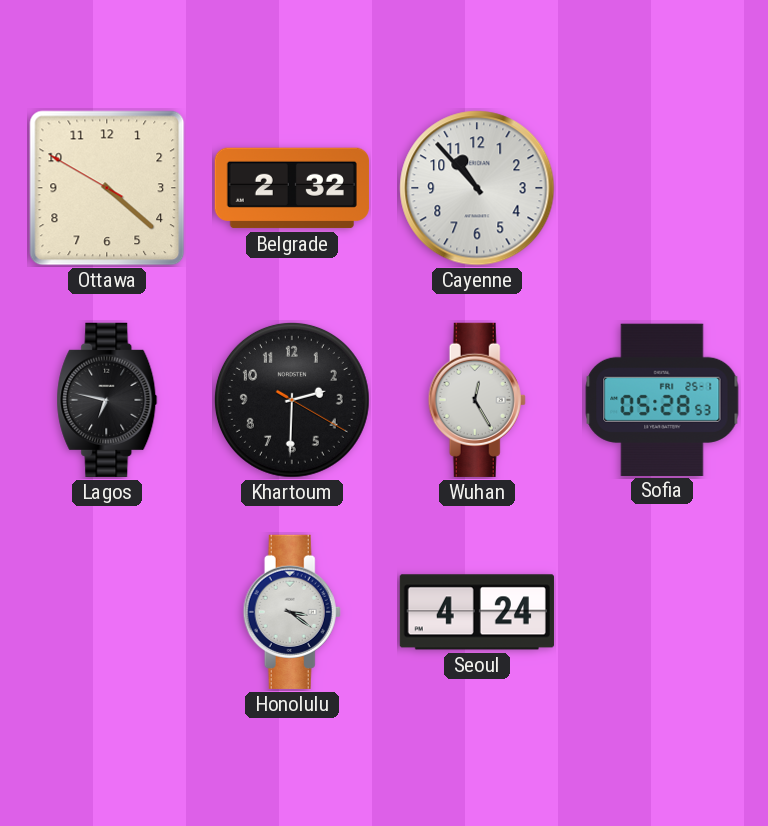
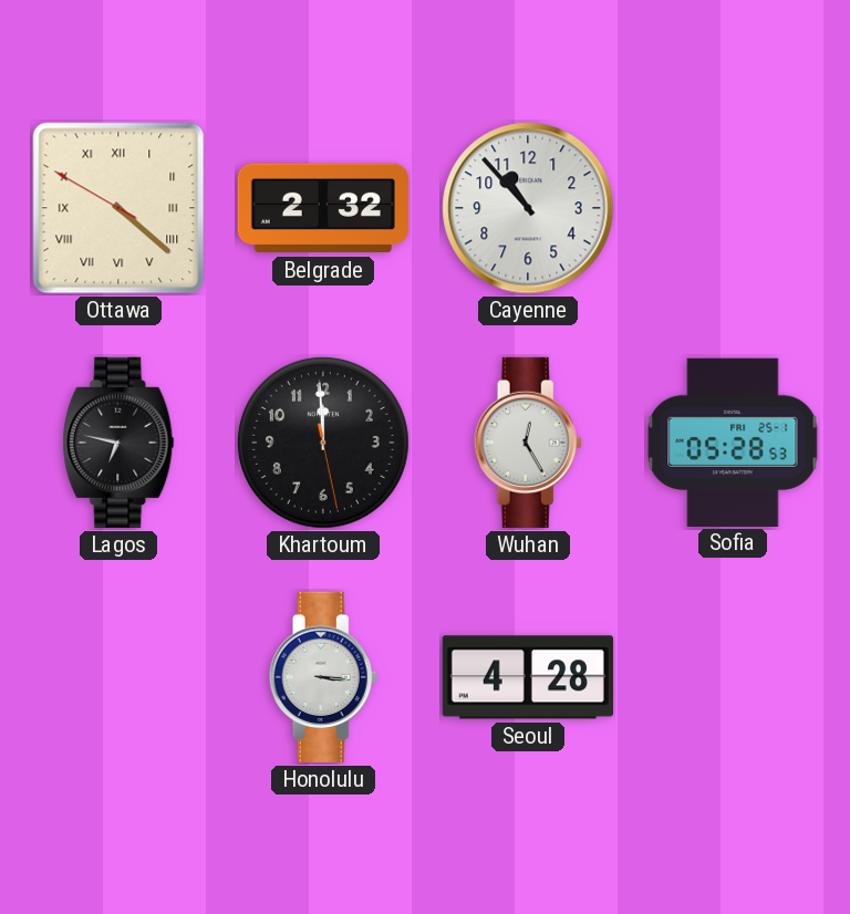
Ottawa numerals: Arabic -> Roman
Khartoum: 2:30 -> 11:59
Honolulu: 3:21 -> 3:16
Seoul: 4:24 -> 4:28
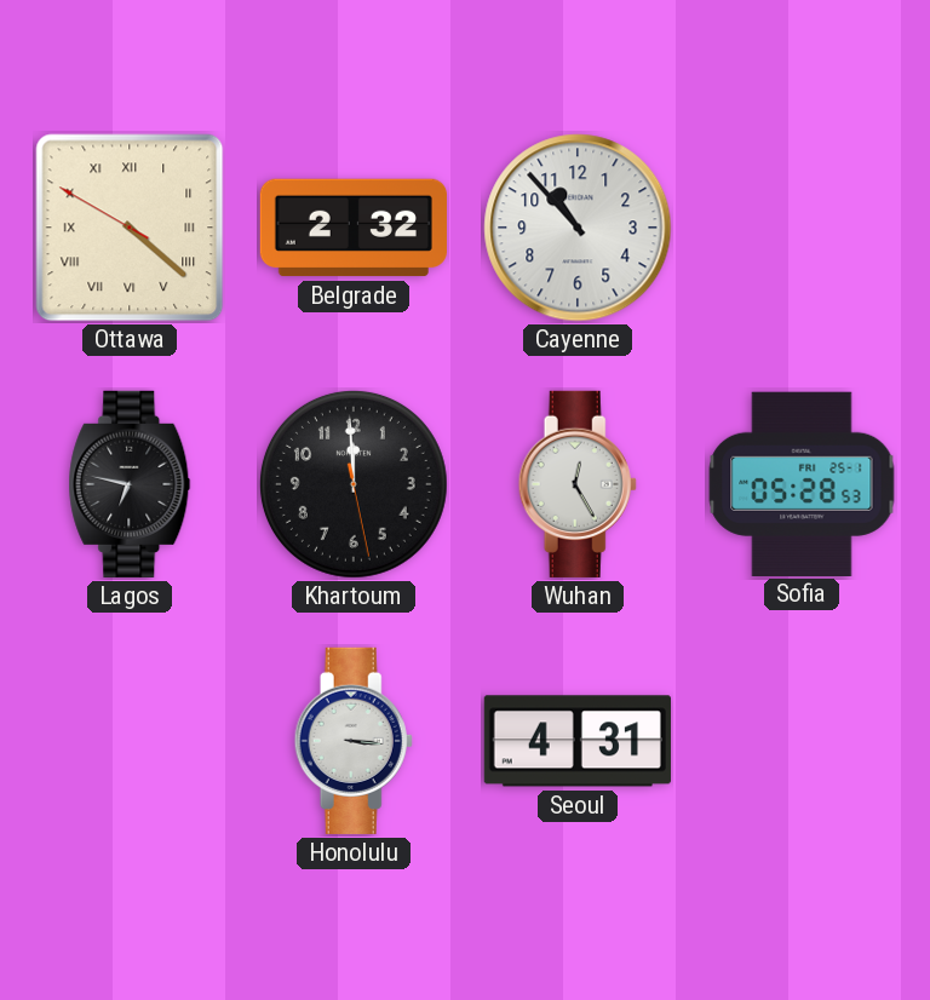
Seoul: 4:28 -> 4:31
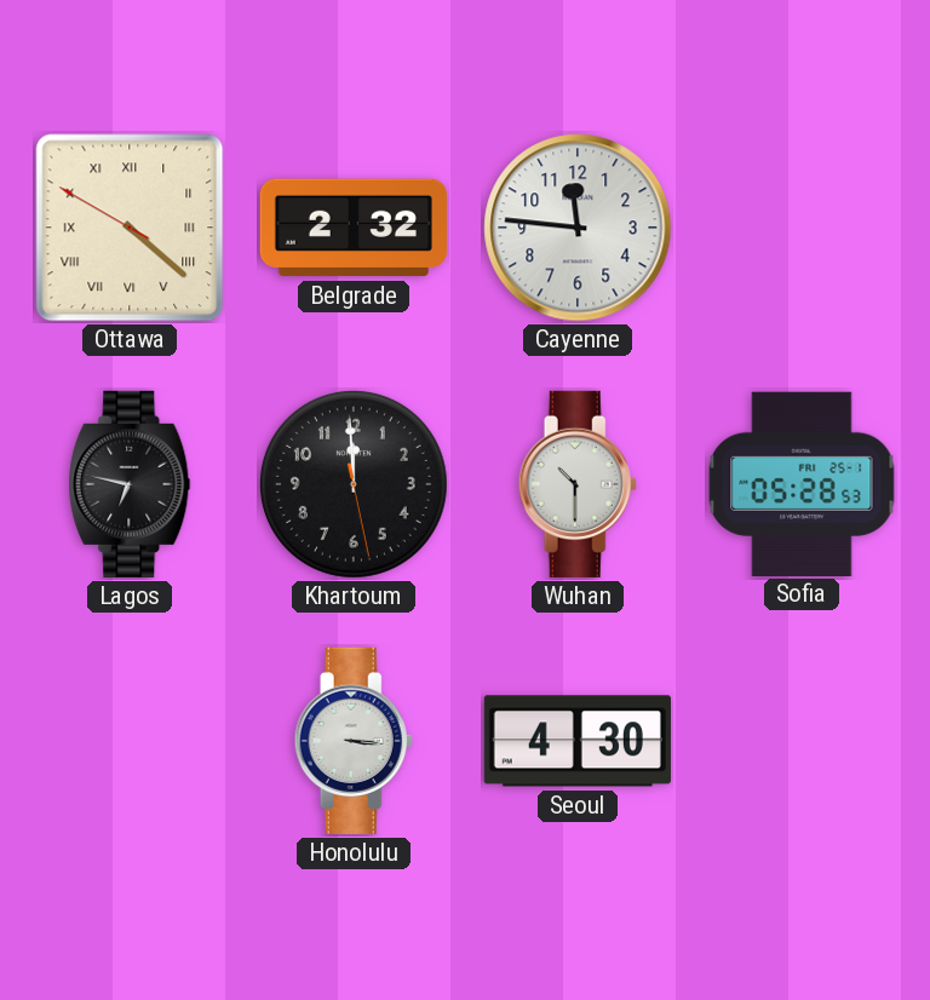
Cayenne: 10:53 -> 11:46
Wuhan: 12:25 -> 10:30
Seoul: 4:31 -> 4:30
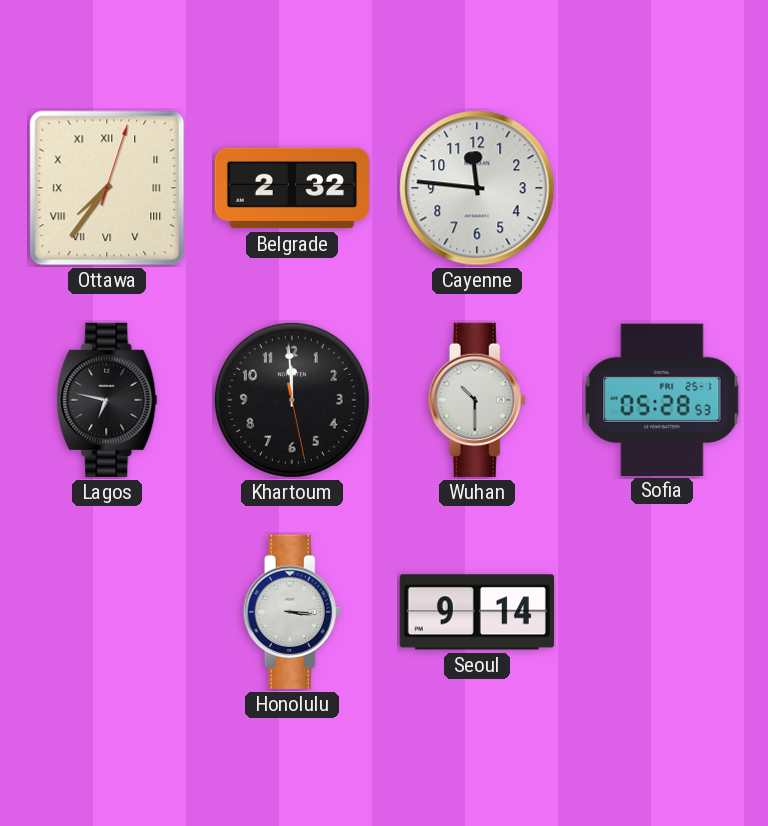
Ottawa: 4:21 -> 7:36
Seoul: 4:30 -> 9:14
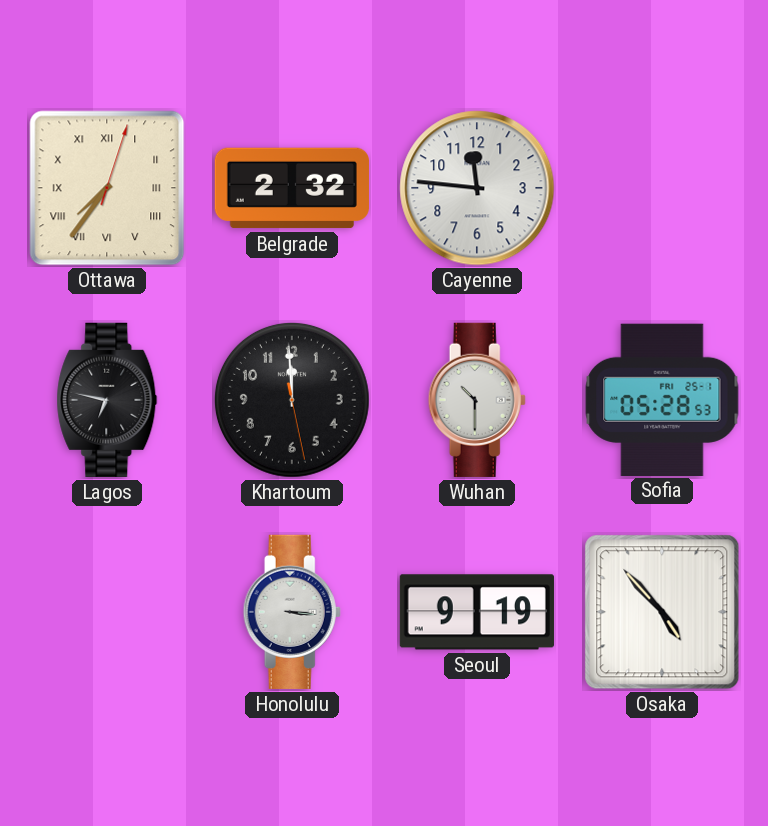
Seoul: 9:14 -> 9:19
Osaka: none -> 4:53
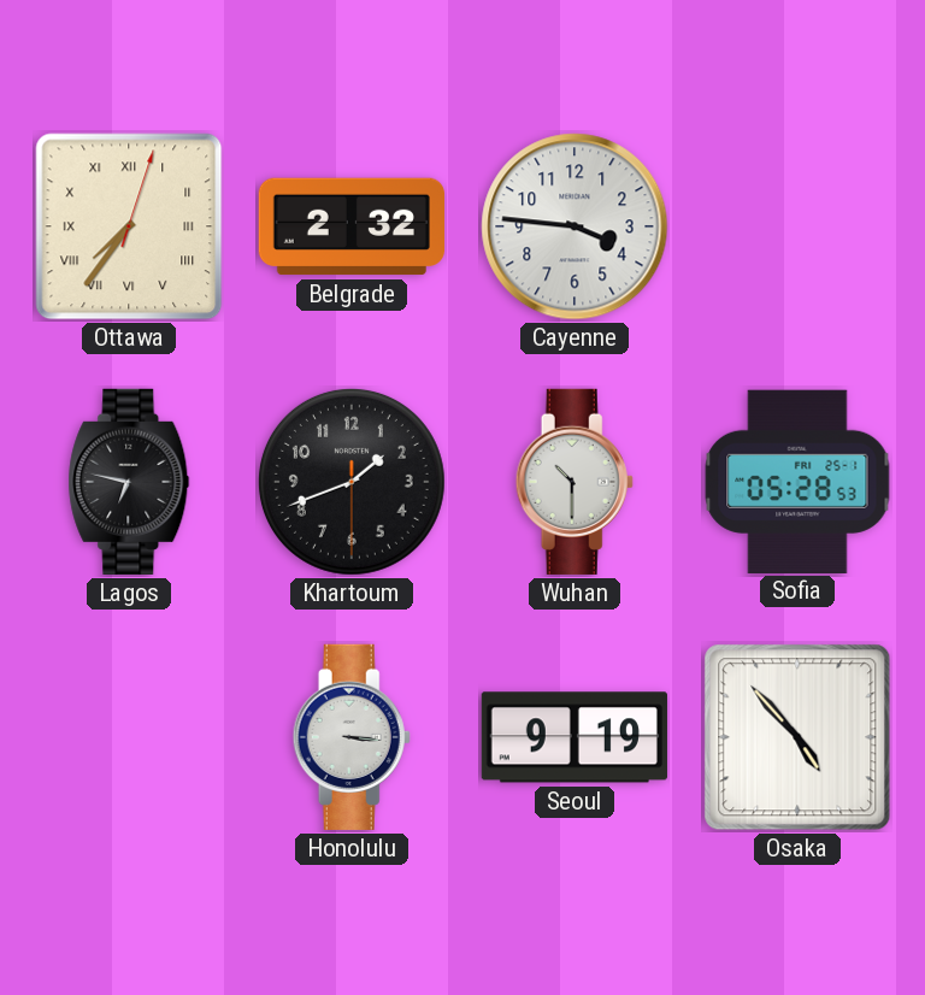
Cayenne: 11:46 -> 3:46
Khartoum: 11:59 -> 1:41
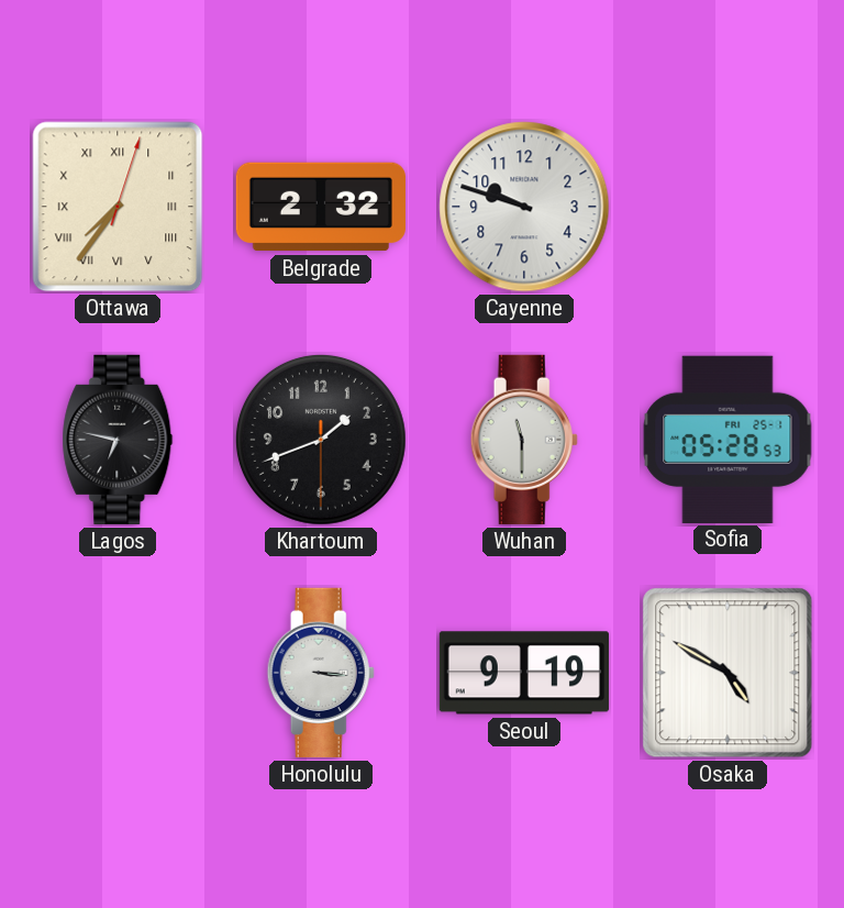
Cayenne: 3:46 -> 9:48
Wuhan: 10:30 -> 11:30
Osaka: 4:53 -> 4:50
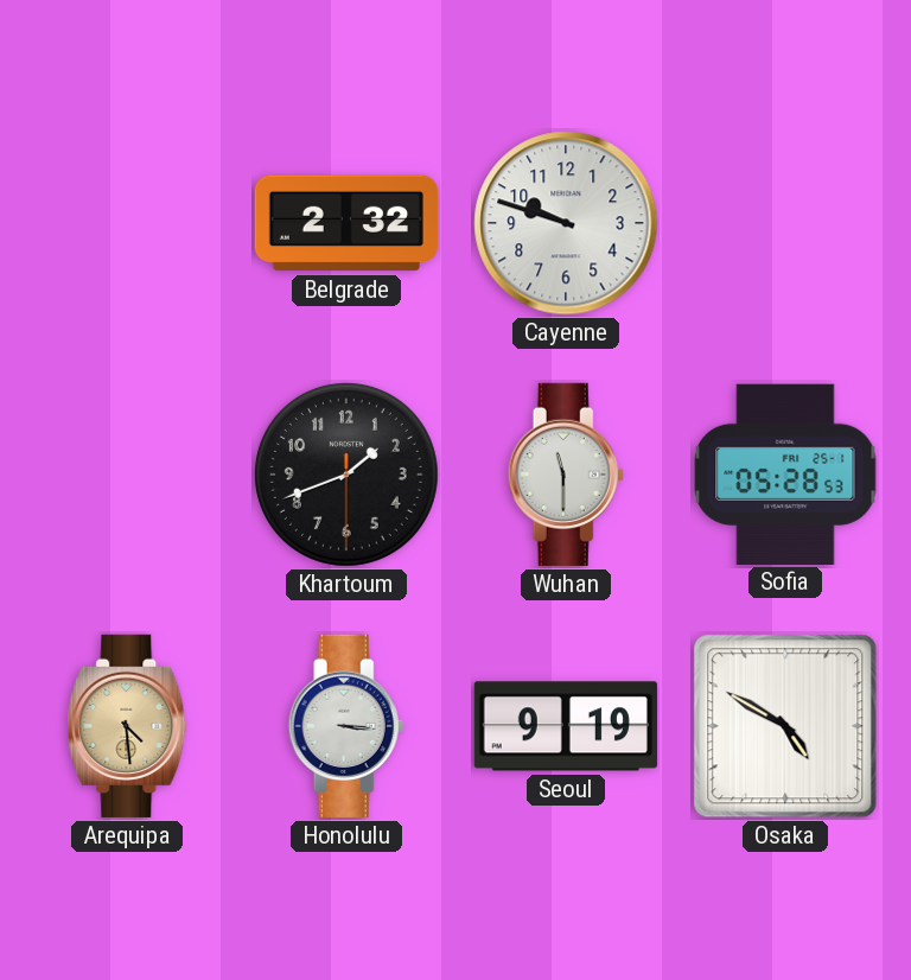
Ottawa: 7:36 -> none
Lagos: 6:47 -> none
Arequipa: none -> 4:29
